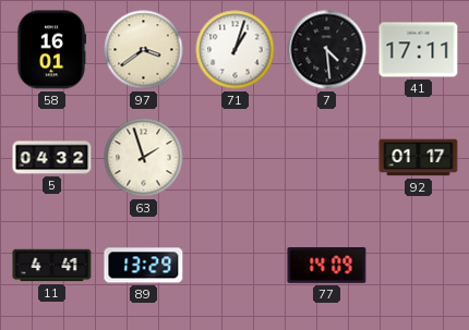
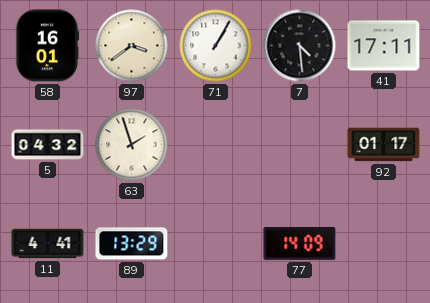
71: 1:03 -> 1:05
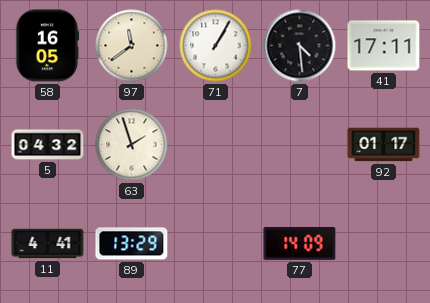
58: 16:01 -> 16:05
97: 3:39 -> 11:39
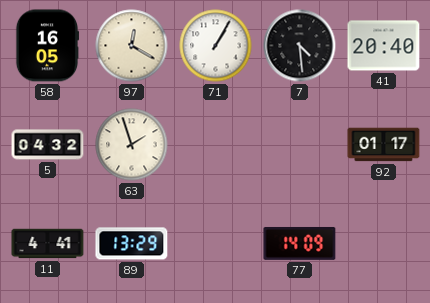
97: 11:39 -> 12:20
41: 17:11 -> 20:40
